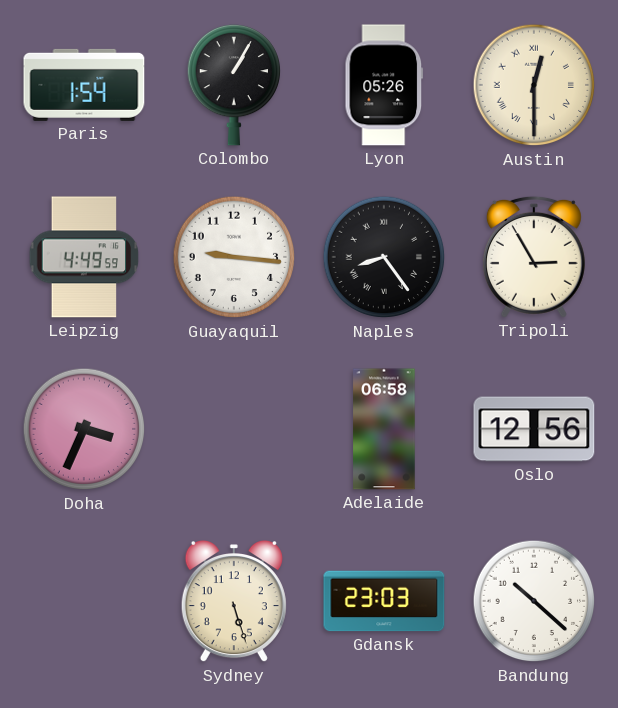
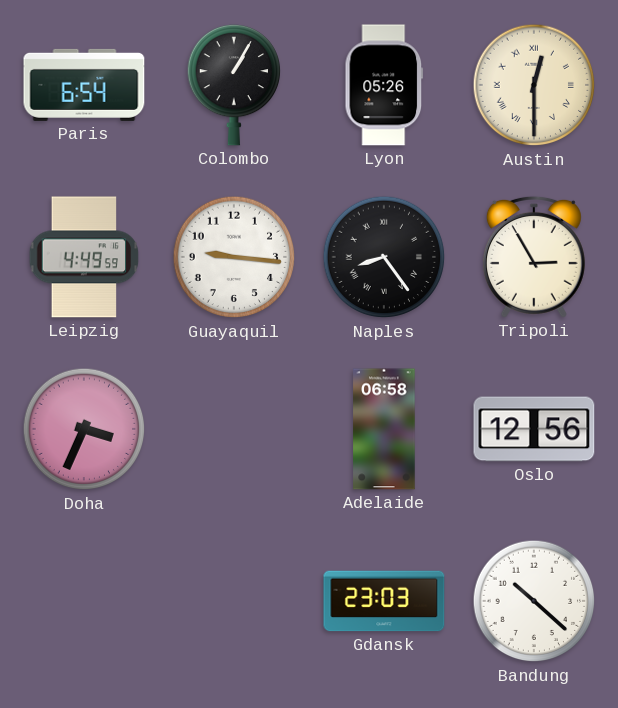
Paris: 1:54 -> 6:54
Sydney: 5:27 -> none
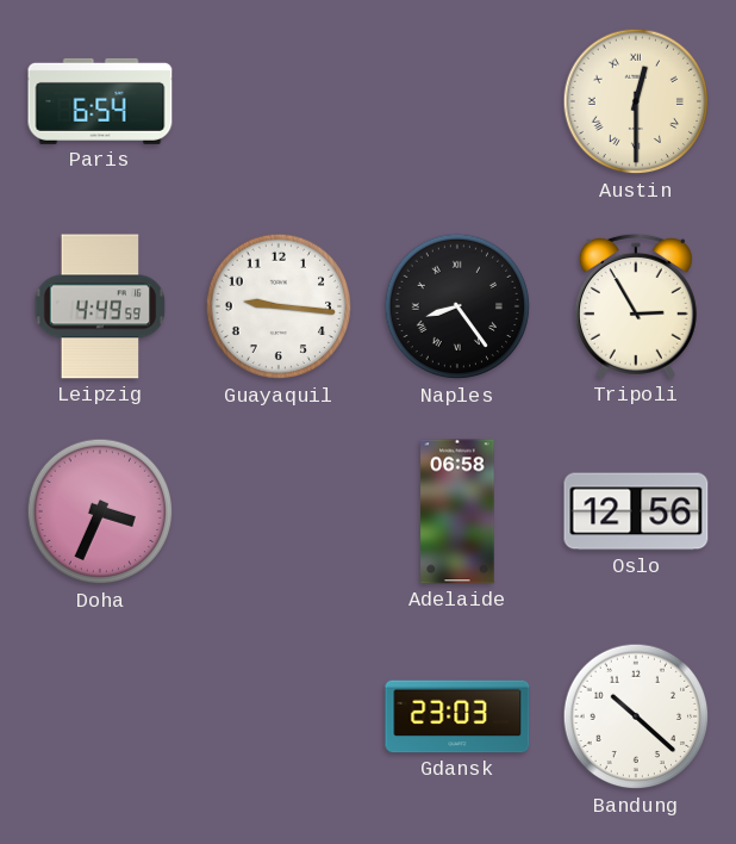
Colombo: 1:05 -> none
Lyon: 05:26 -> none
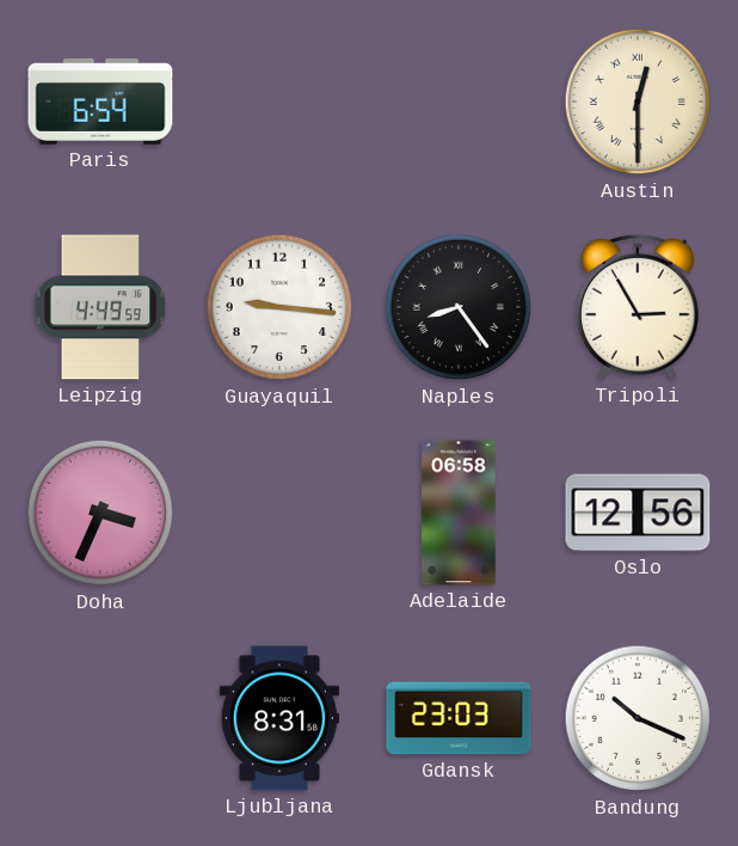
Ljubljana: none -> 8:31
Bandung: 10:22 -> 10:19
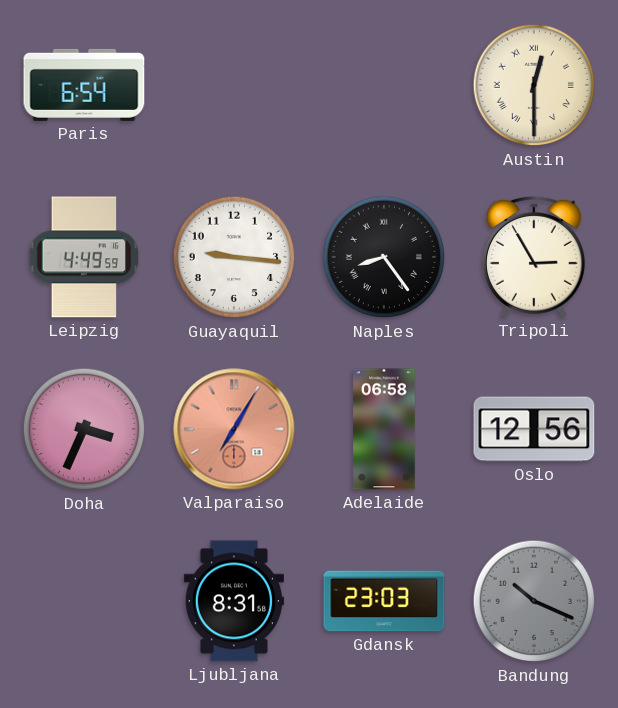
Valparaiso: none -> 7:05
Bandung dial: white -> grey
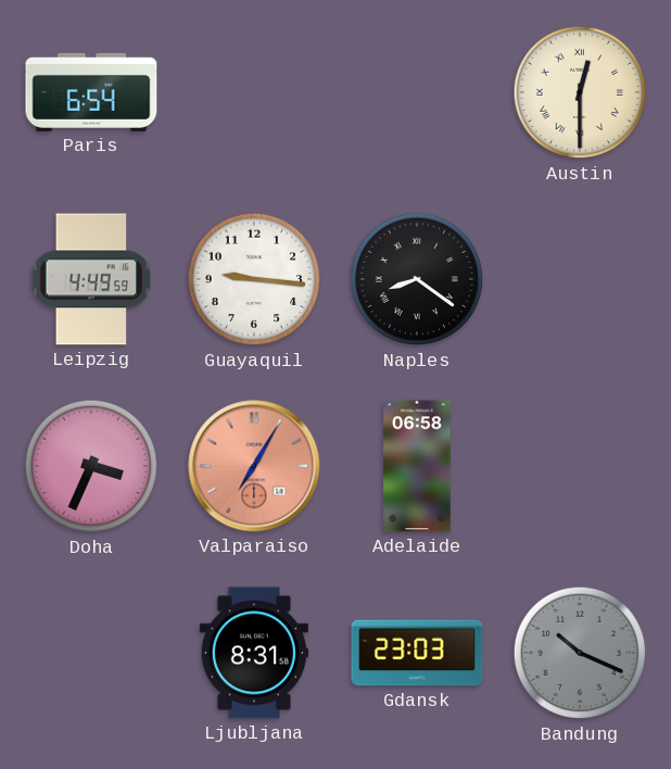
Naples: 8:24 -> 8:21
Tripoli: 2:55 -> none
Oslo: 12:56 -> none
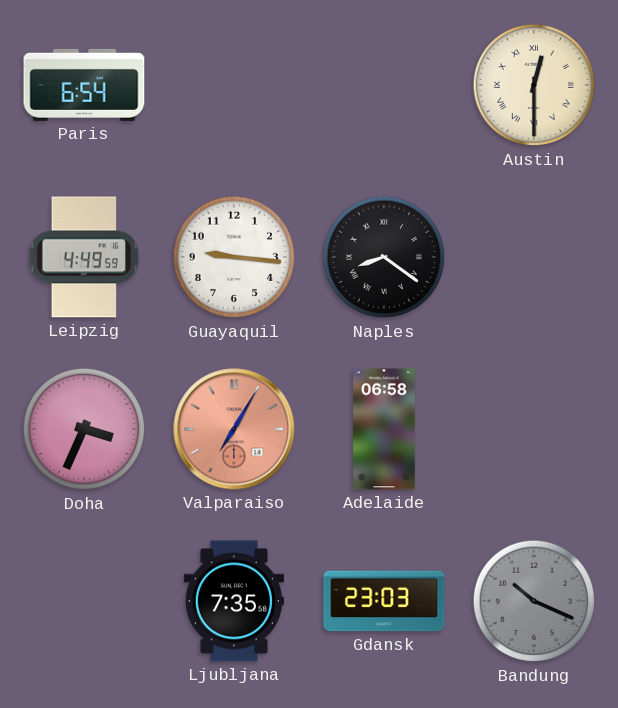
Ljubljana: 8:31 -> 7:35
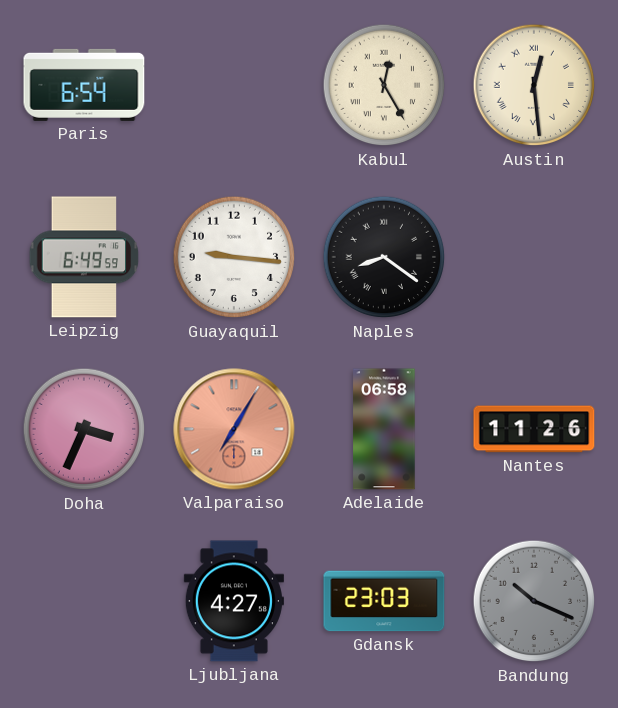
Kabul: none -> 12:25
Austin: 12:30 -> 12:29
Leipzig: 4:49 -> 6:49
Nantes: none -> 11:26
Ljubljana: 7:35 -> 4:27
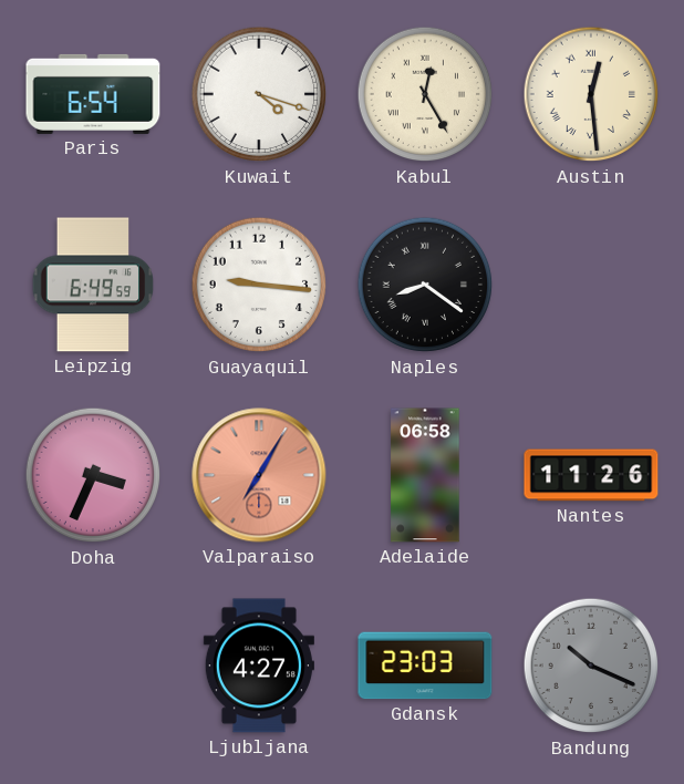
Kuwait: none -> 4:18
